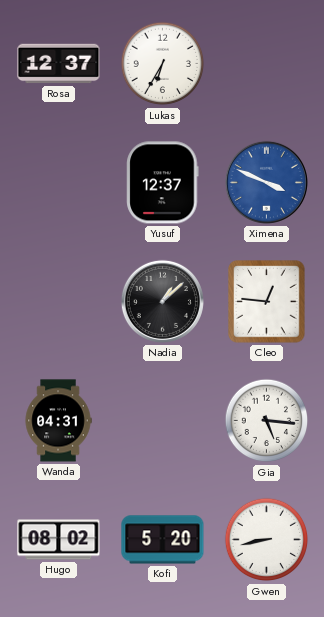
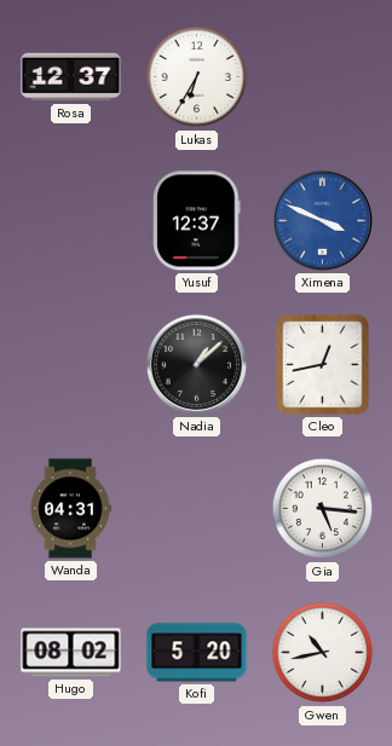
Cleo: 12:46 -> 12:43
Gwen: 8:43 -> 10:43
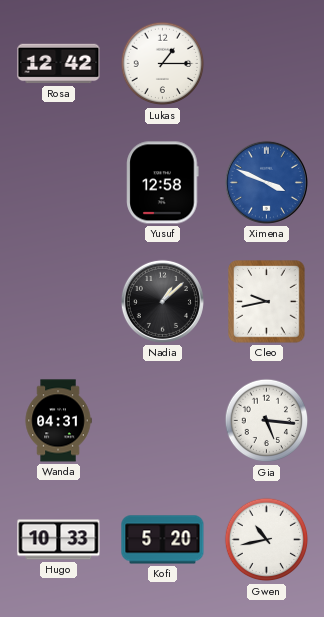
Rosa: 12:37 -> 12:42
Lukas: 6:35 -> 1:15
Yusuf: 12:37 -> 12:58
Cleo: 12:43 -> 9:43
Hugo: 08:02 -> 10:33
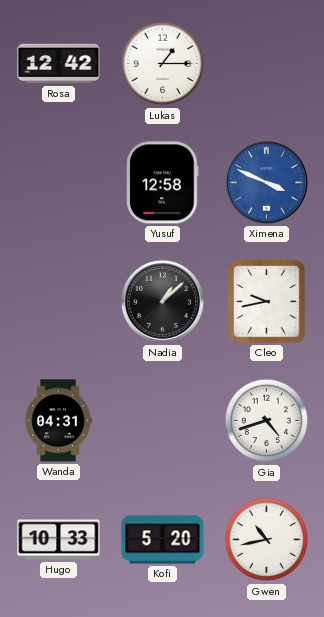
Gia: 5:16 -> 4:42
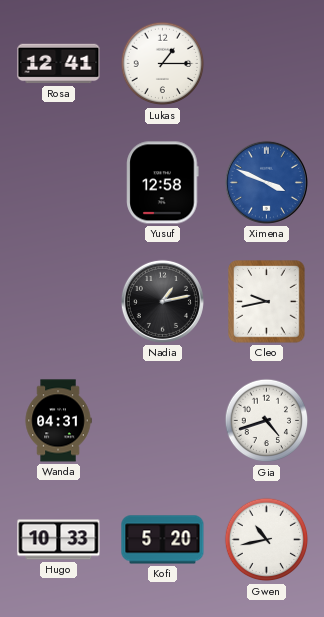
Rosa: 12:42 -> 12:41
Nadia: 1:08 -> 1:13
